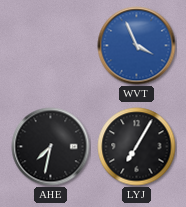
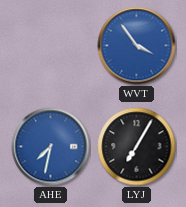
WVT: 3:56 -> 3:54
AHE dial: black -> blue
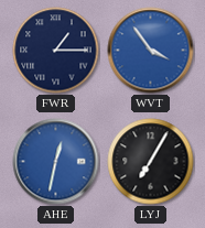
FWR: none -> 1:15
AHE: 7:32 -> 12:32
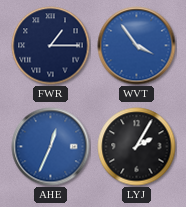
AHE: 12:32 -> 12:34
LYJ: 7:05 -> 2:05
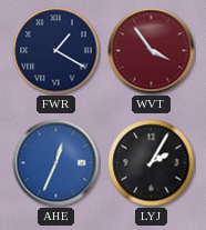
FWR: 1:15 -> 1:20
WVT dial: blue -> burgundy
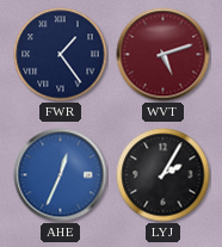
FWR: 1:20 -> 1:24
WVT: 3:54 -> 5:12
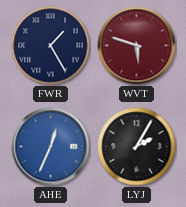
FWR: 1:24 -> 1:25
WVT: 5:12 -> 5:48
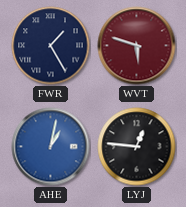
AHE: 12:34 -> 1:02
LYJ: 2:05 -> 12:46
